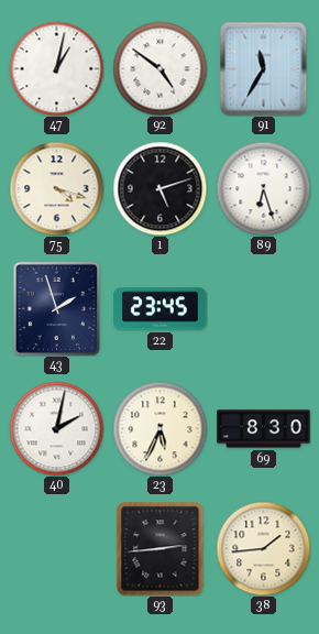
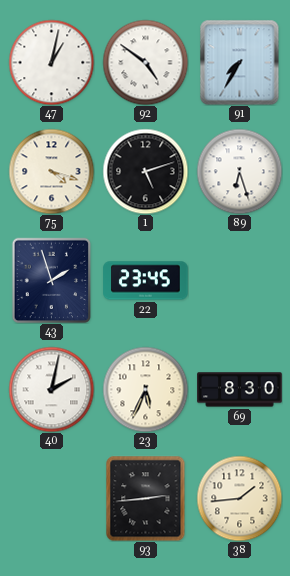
91: 11:35 -> 7:35
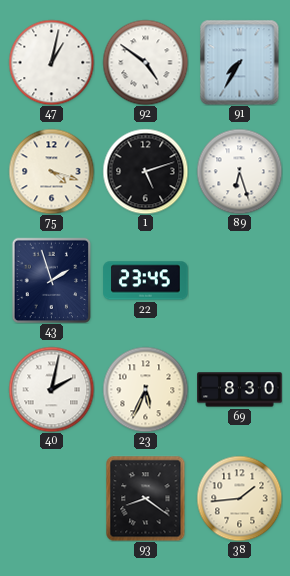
93: 2:44 -> 8:21
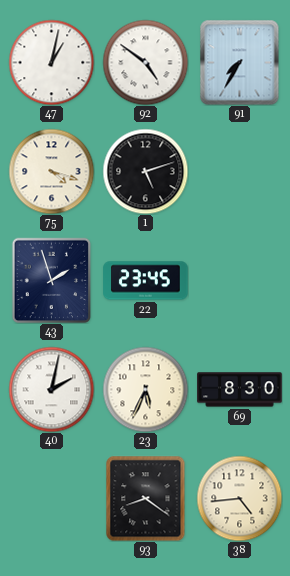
89: 6:27 -> none
38: 1:44 -> 4:44
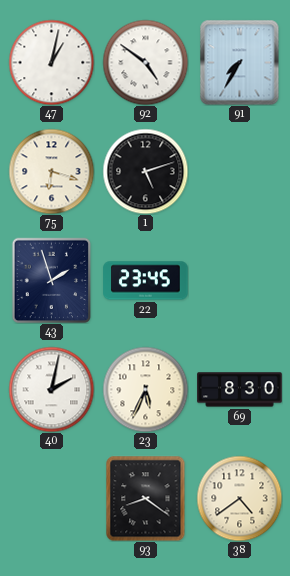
75: 4:18 -> 6:18
38: 4:44 -> 4:39
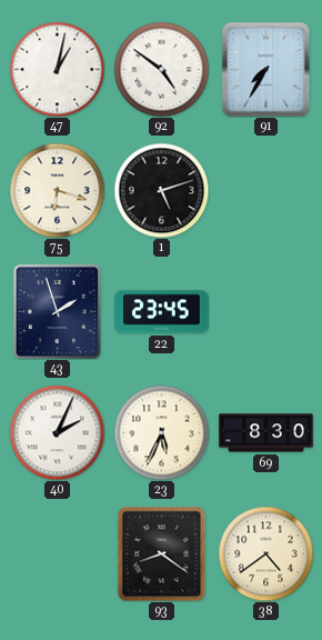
40: 2:02 -> 2:04
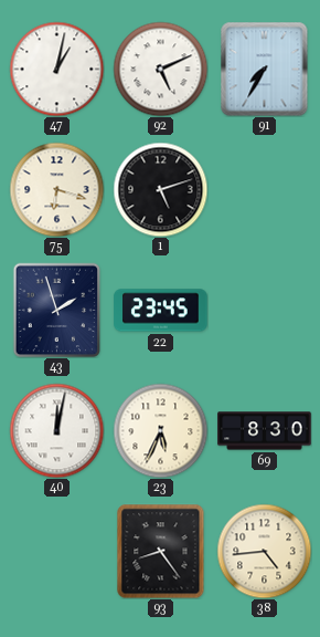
92: 4:51 -> 5:11
40: 2:04 -> 12:02
93: 8:21 -> 8:24
38: 4:39 -> 4:44
